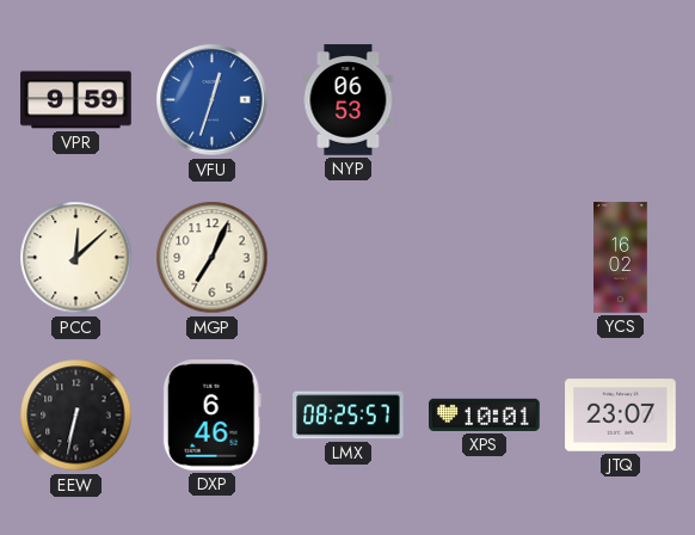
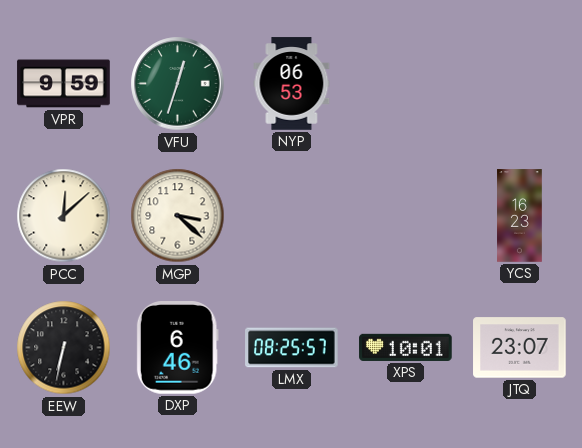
VFU dial: blue -> green
MGP: 7:04 -> 3:22
YCS: 16:02 -> 16:23
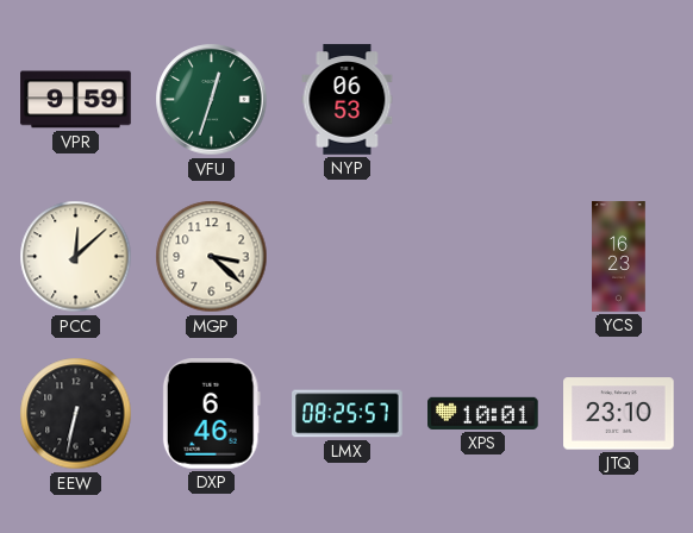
JTQ: 23:07 -> 23:10
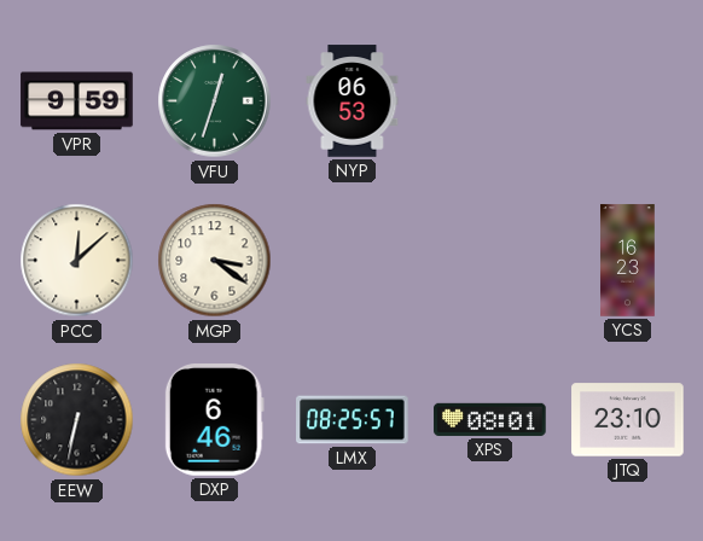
MGP: 3:22 -> 3:21
XPS: 10:01 -> 08:01
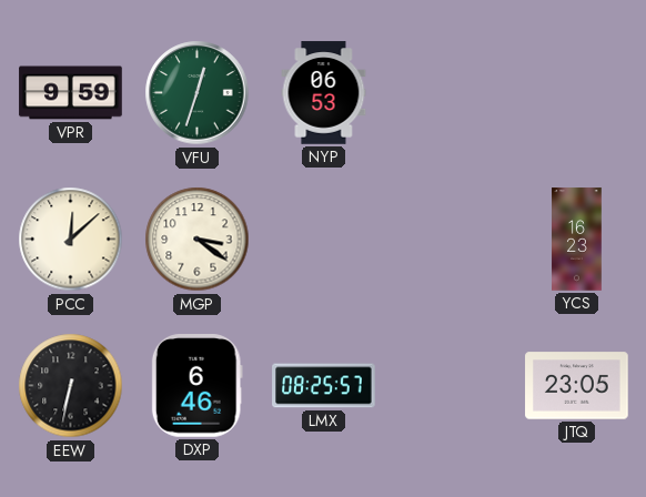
XPS: 08:01 -> none
JTQ: 23:10 -> 23:05
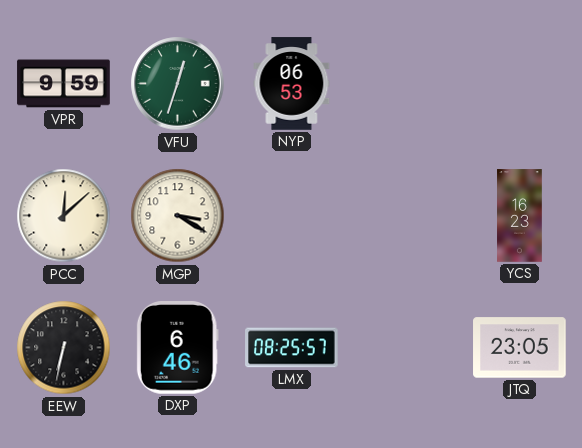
MGP: 3:21 -> 3:20
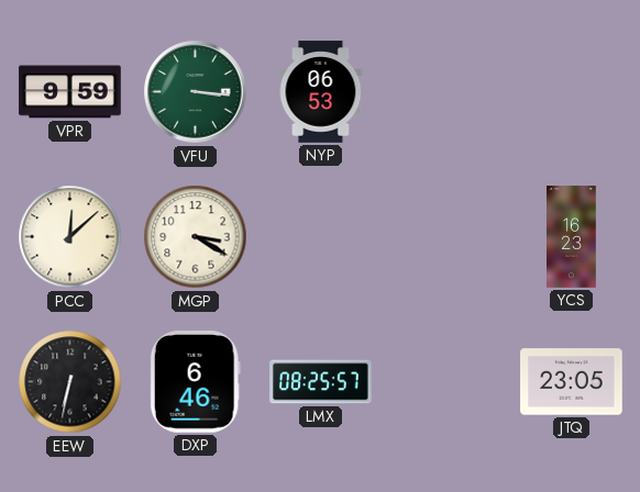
VFU: 12:33 -> 3:16
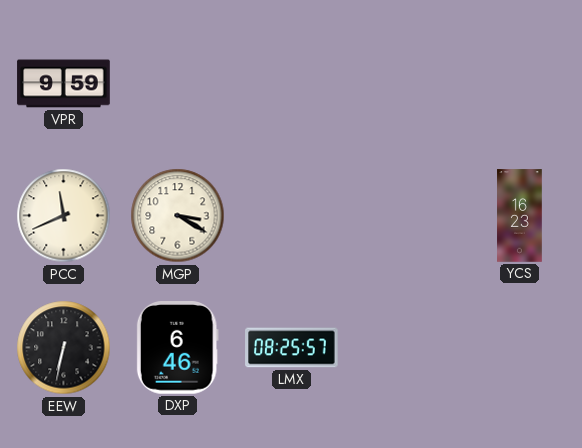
VFU: 3:16 -> none
NYP: 06:53 -> none
PCC: 12:08 -> 11:41
JTQ: 23:05 -> none
